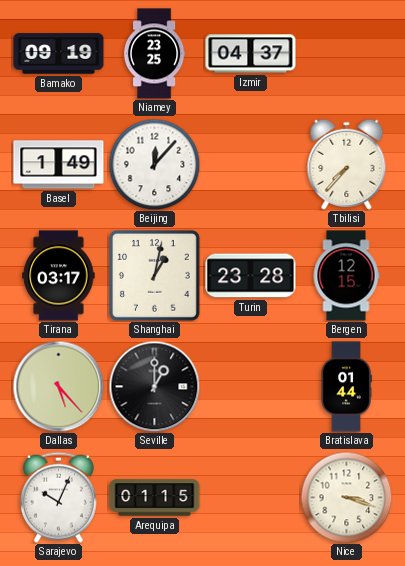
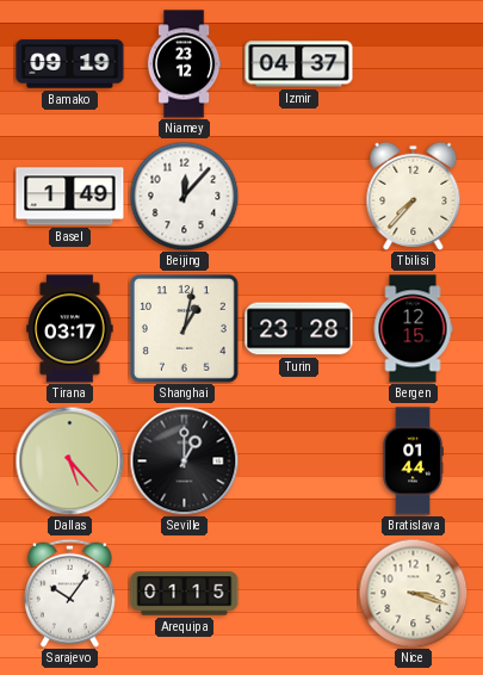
Niamey: 23:25 -> 23:12
Sarajevo: 10:04 -> 10:06
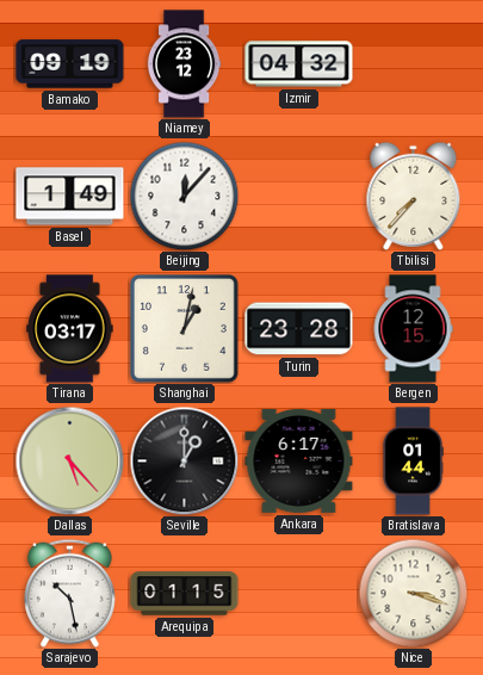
Izmir: 04:37 -> 04:32
Ankara: none -> 6:17
Sarajevo: 10:06 -> 10:28
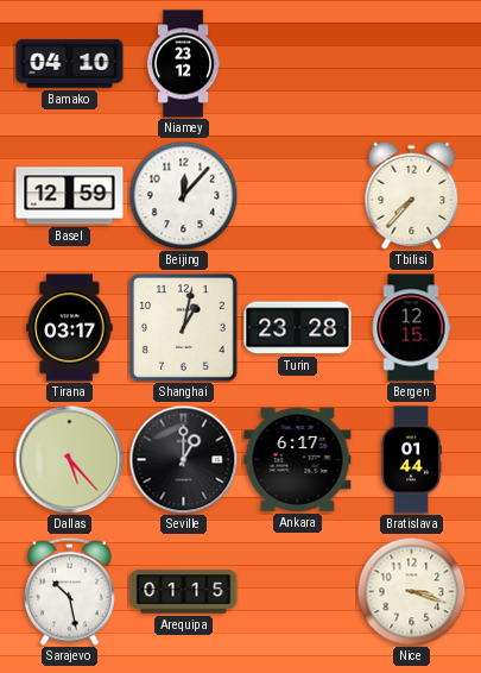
Bamako: 09:19 -> 04:10
Izmir: 04:32 -> none
Basel: 1:49 -> 12:59
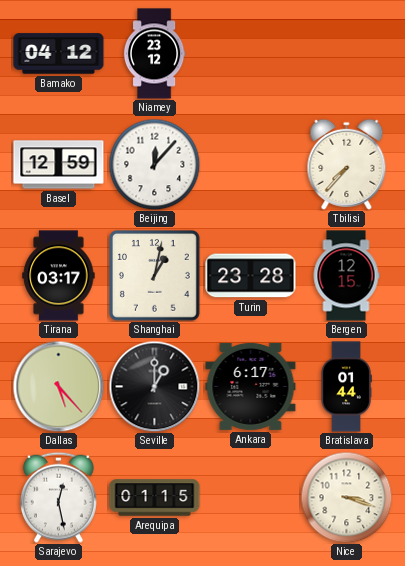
Bamako: 04:10 -> 04:12
Sarajevo: 10:28 -> 12:28
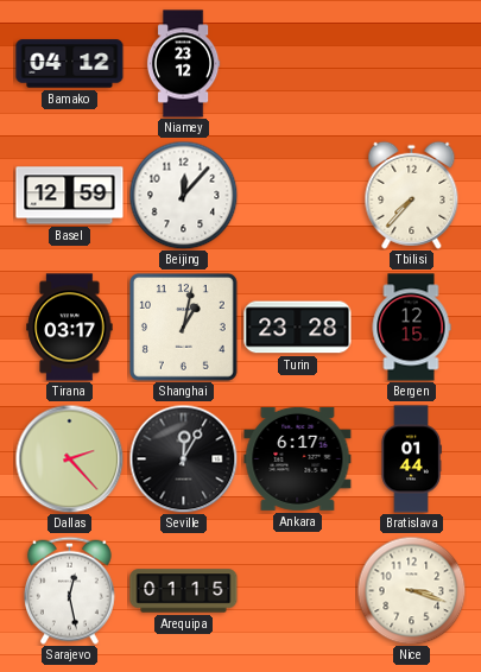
Dallas: 5:23 -> 2:23
Seville: 1:00 -> 12:05
